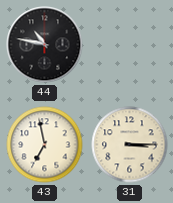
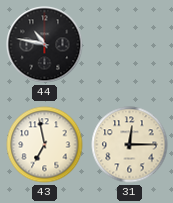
31: 3:15 -> 12:15
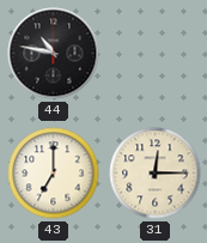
43: 6:58 -> 7:00
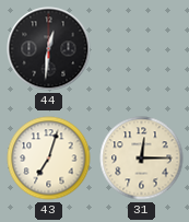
44: 10:47 -> 12:31
43: 7:00 -> 7:03
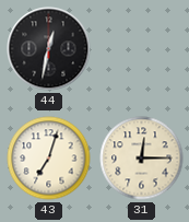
44: 12:31 -> 12:32
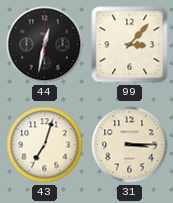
99: none -> 3:07
31: 12:15 -> 3:15
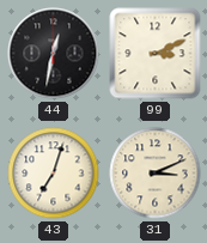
99: 3:07 -> 3:11
31: 3:15 -> 3:11
